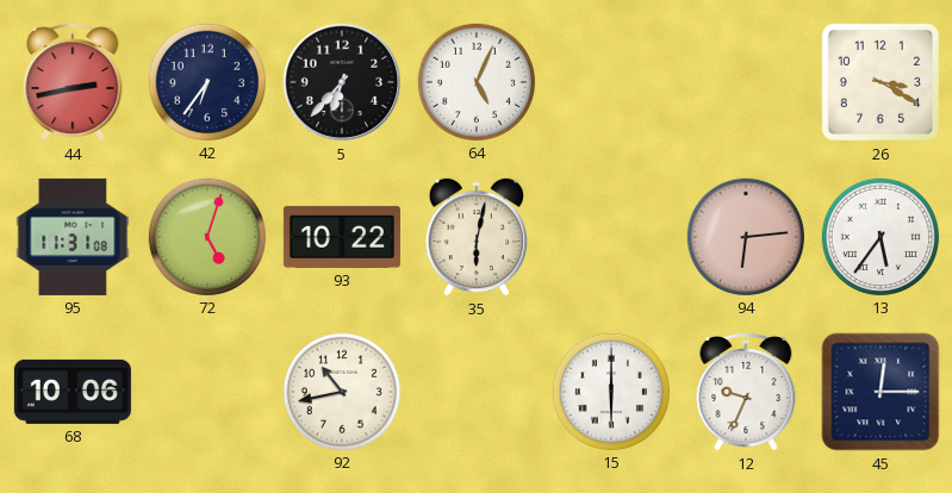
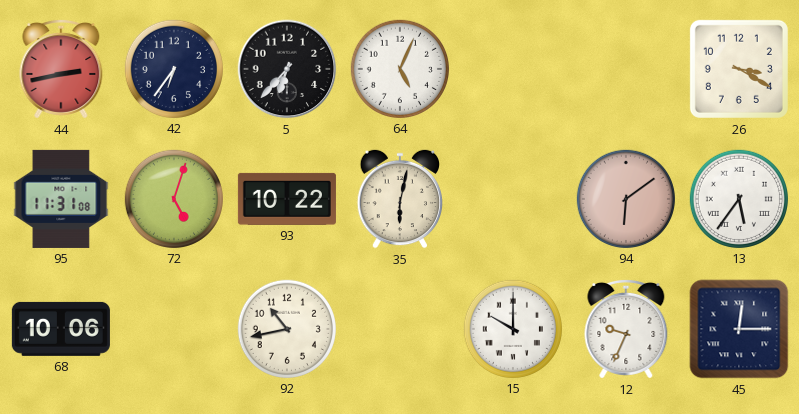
94: 6:14 -> 6:09
15: 6:00 -> 10:00
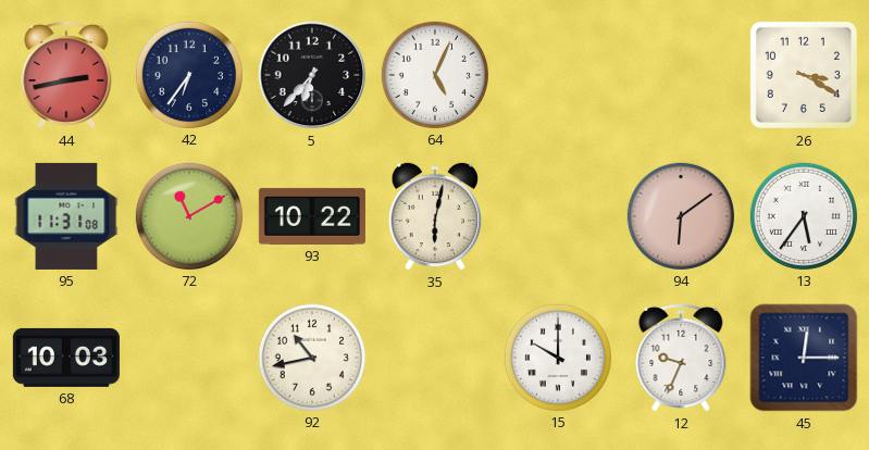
72: 5:03 -> 11:10
68: 10:06 -> 10:03
